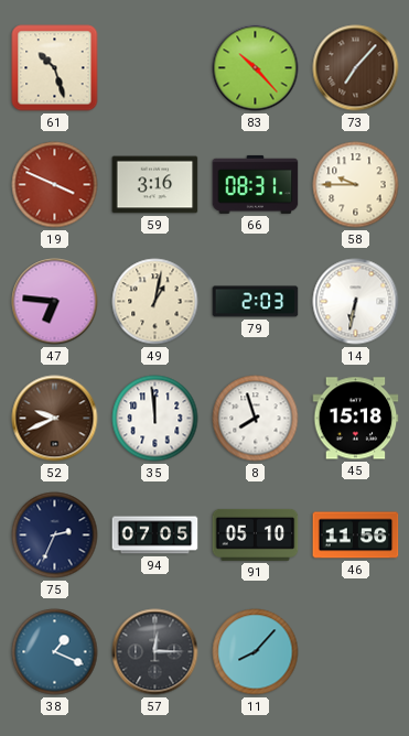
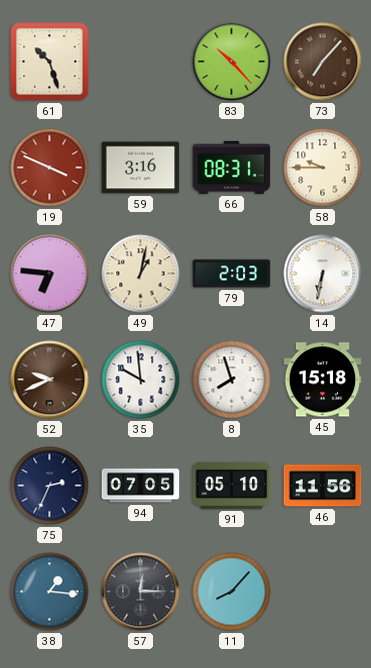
35: 11:59 -> 9:59
38: 1:19 -> 1:16
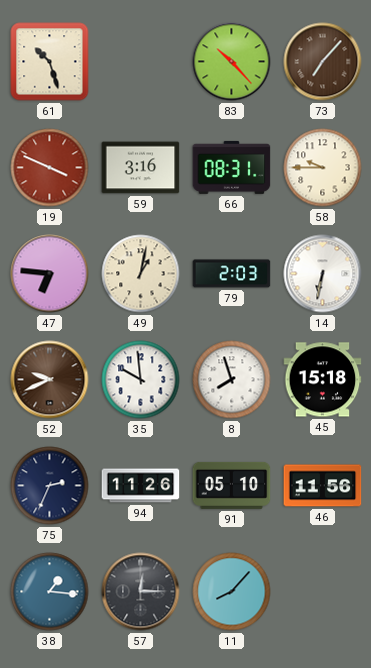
94: 07:05 -> 11:26
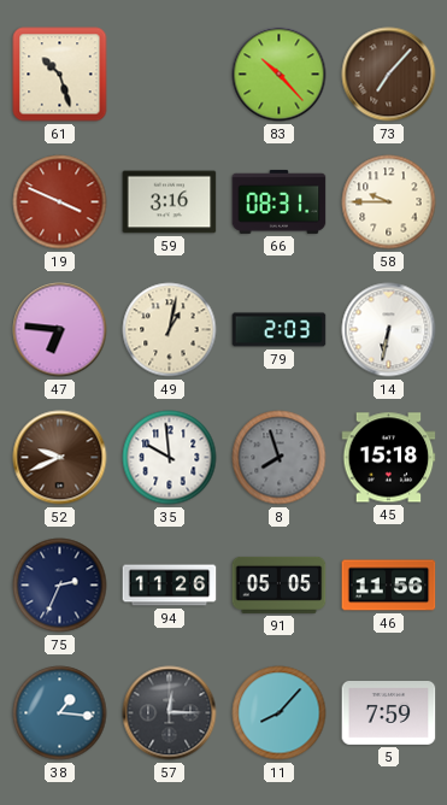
8 dial: white -> grey
91: 05:10 -> 05:05
5: none -> 7:59
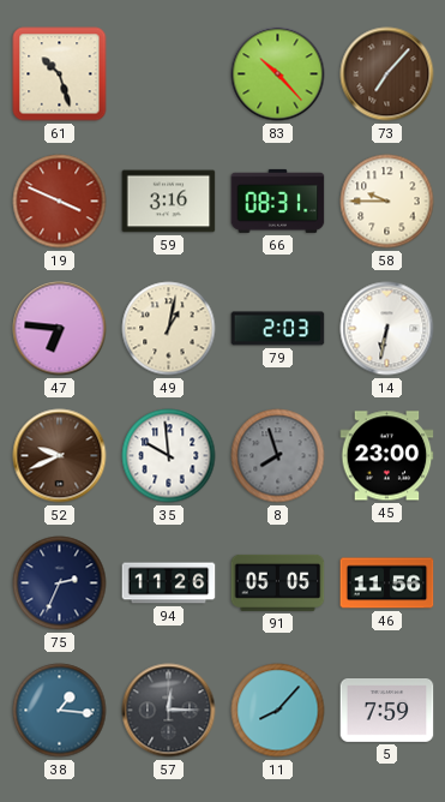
45: 15:18 -> 23:00
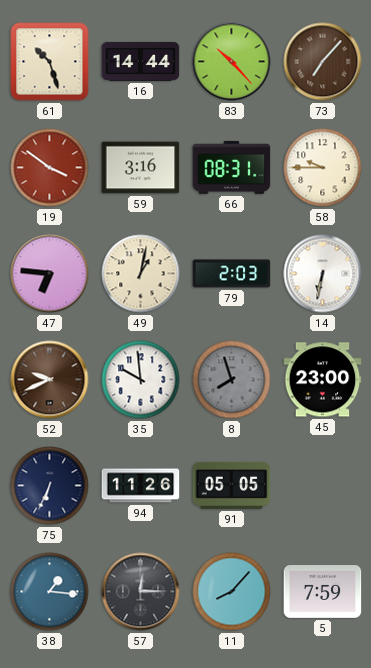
16: none -> 14:44
19: 3:49 -> 3:51
75: 2:34 -> 6:34
46: 11:56 -> none
